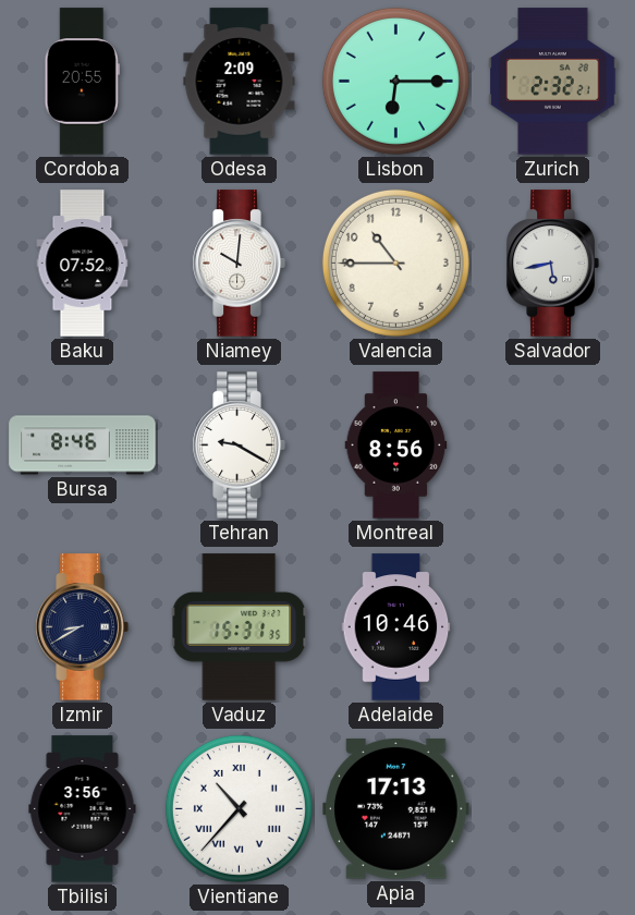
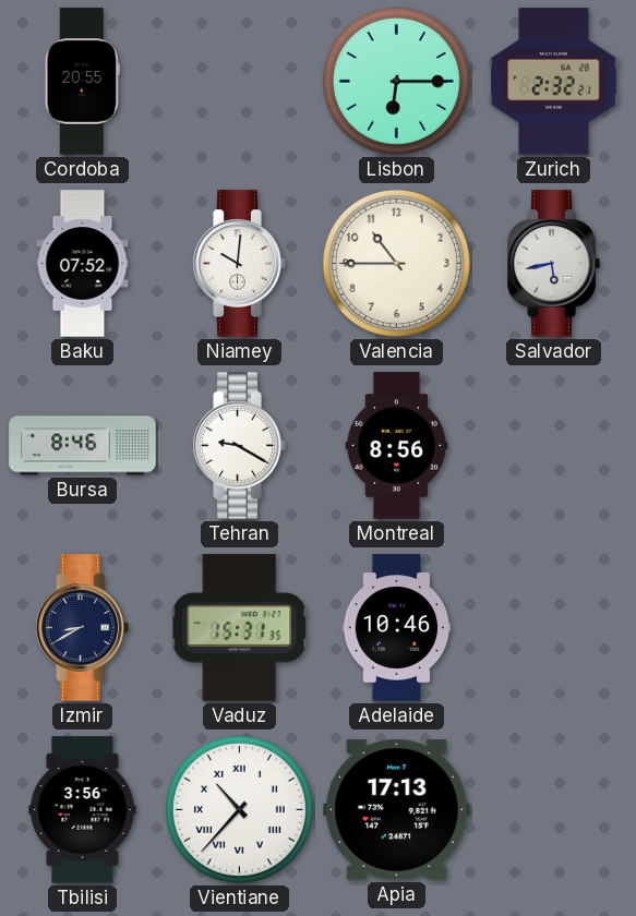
Odesa: 2:09 -> none
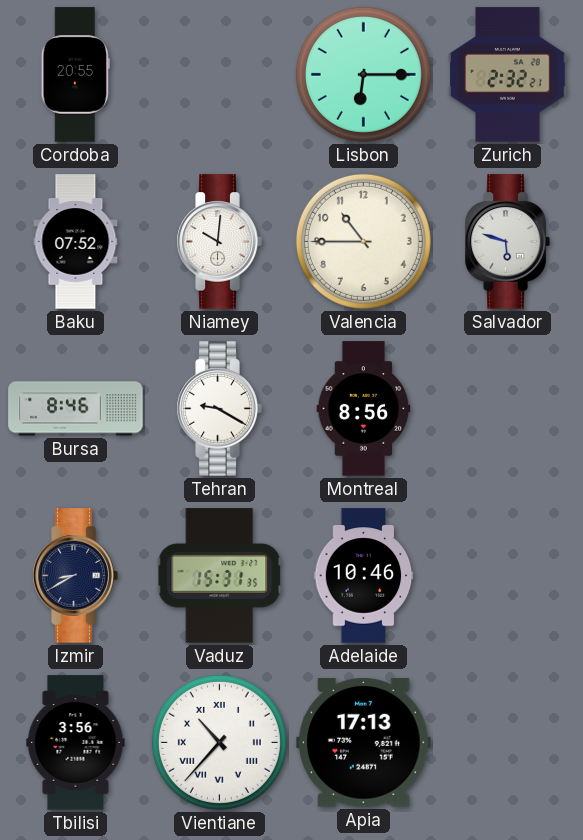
Salvador: 5:43 -> 5:48
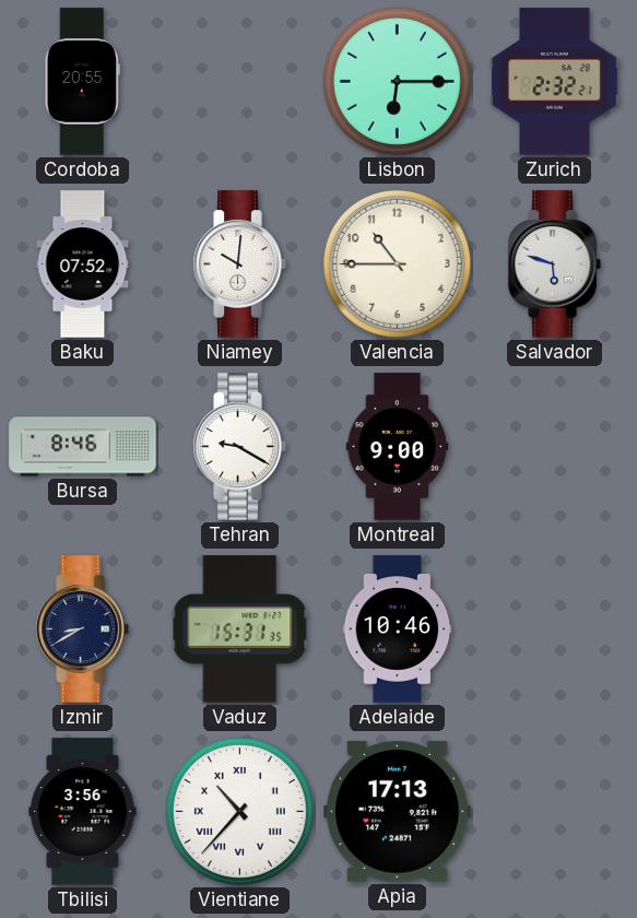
Montreal: 8:56 -> 9:00
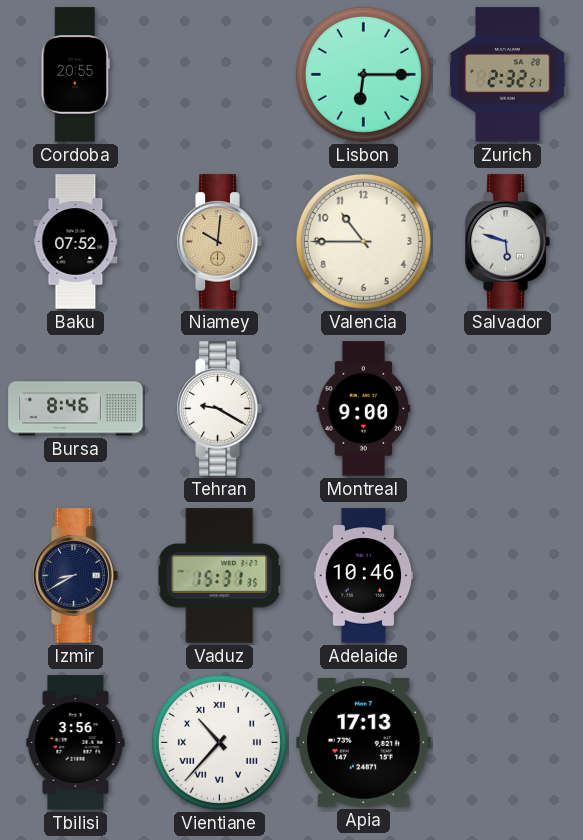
Niamey dial: white -> champagne
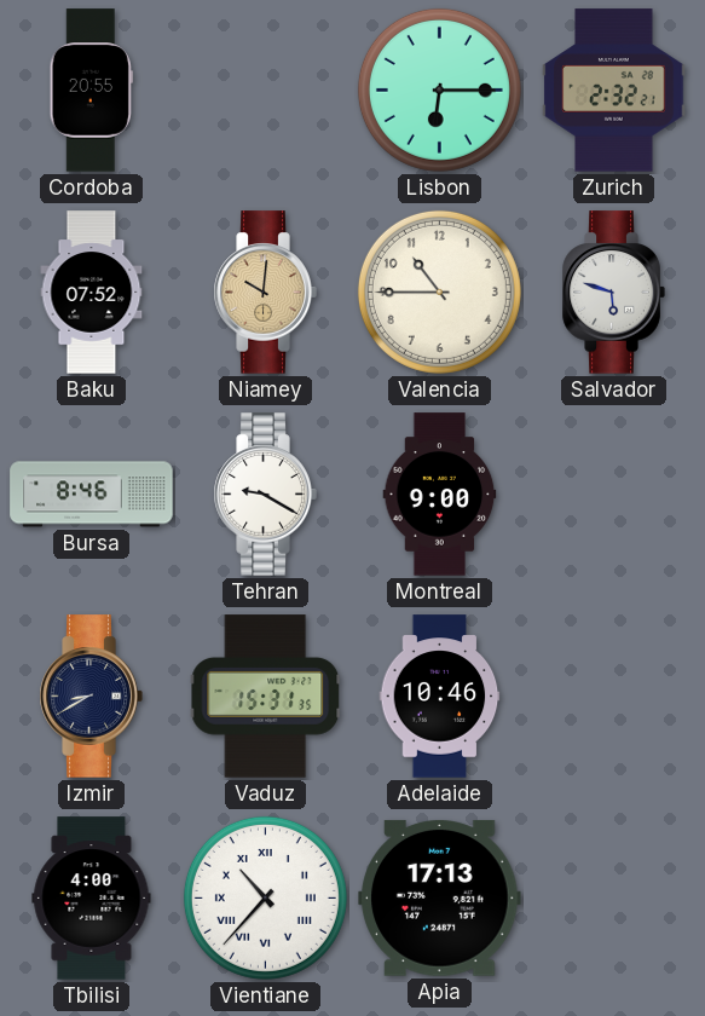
Tbilisi: 3:56 -> 4:00
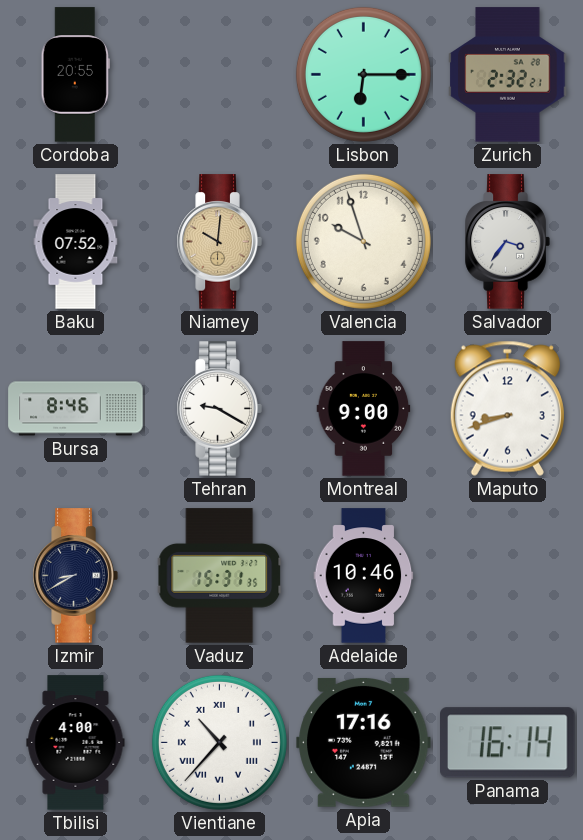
Valencia: 10:45 -> 9:57
Salvador: 5:48 -> 3:36
Maputo: none -> 8:42
Apia: 17:13 -> 17:16
Panama: none -> 16:14
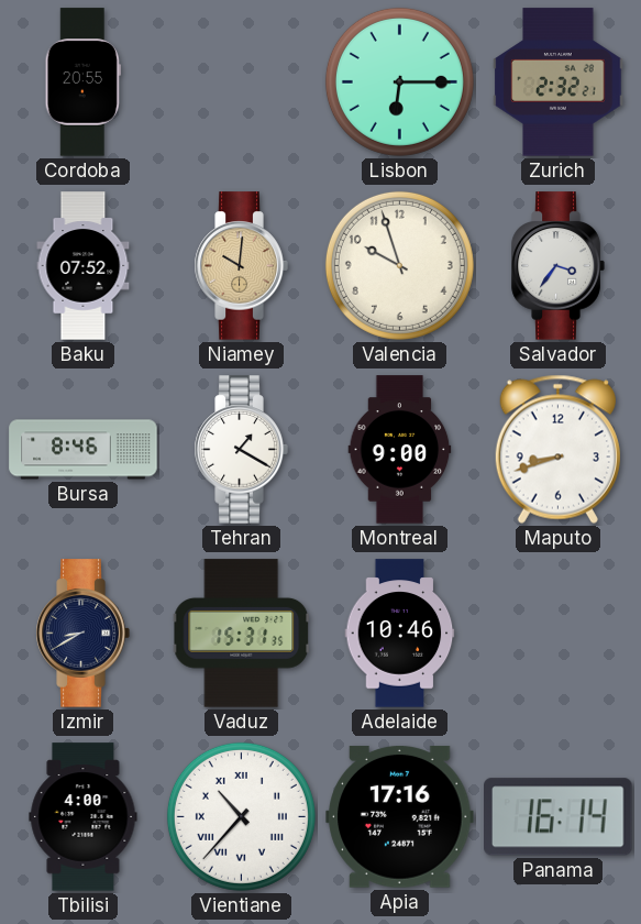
Tehran: 9:20 -> 1:20
